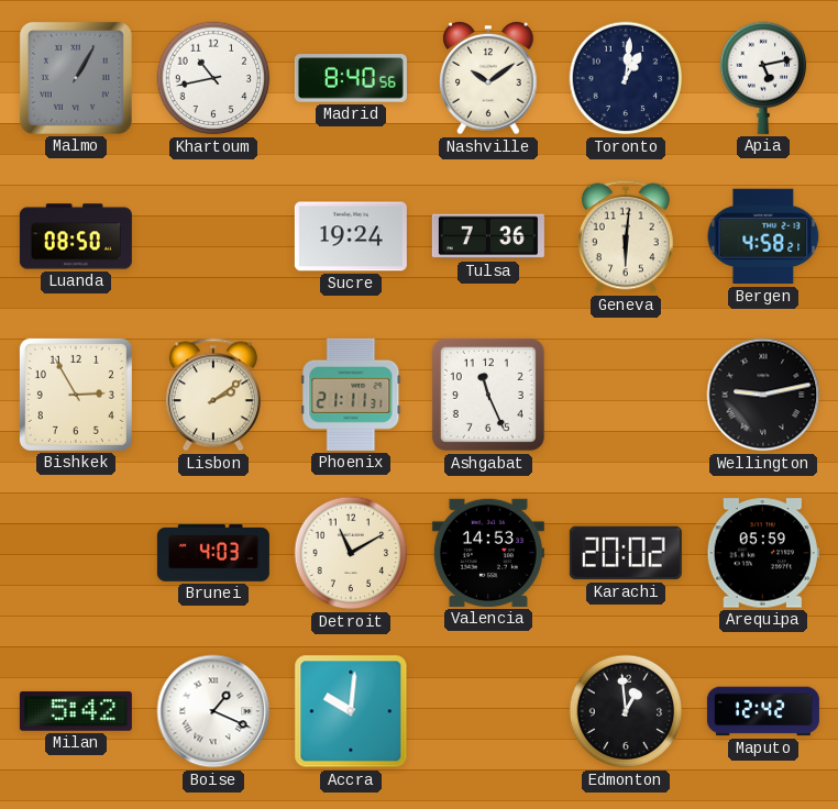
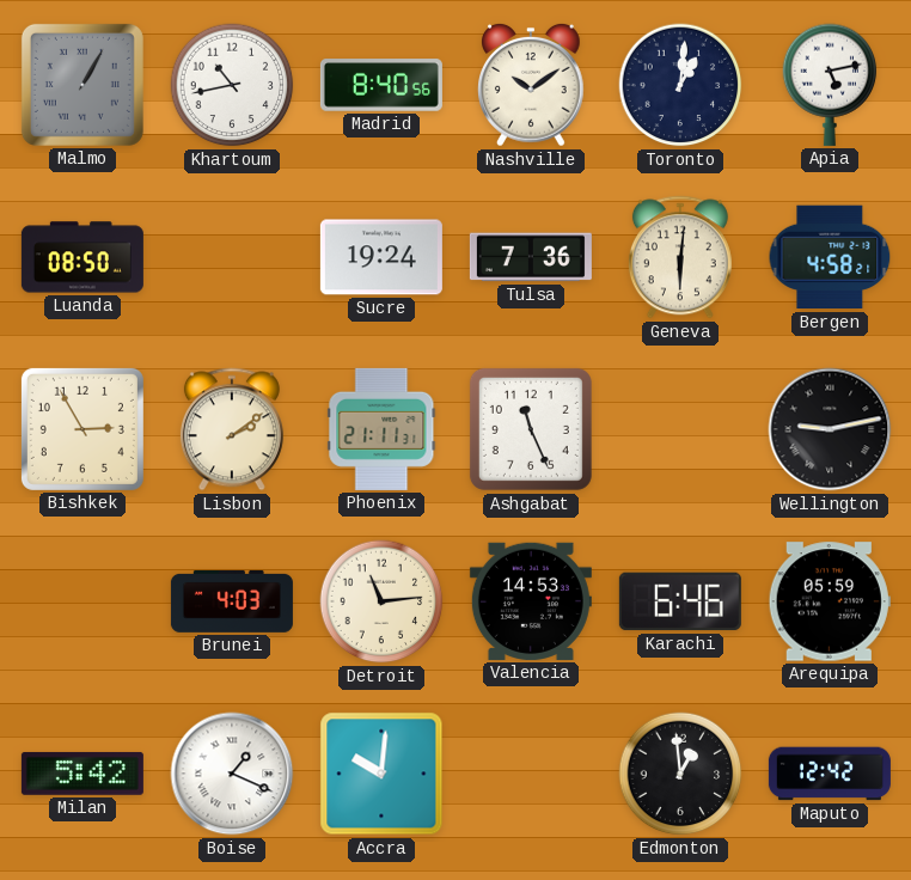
Detroit: 11:10 -> 11:14
Karachi: 20:02 -> 6:46
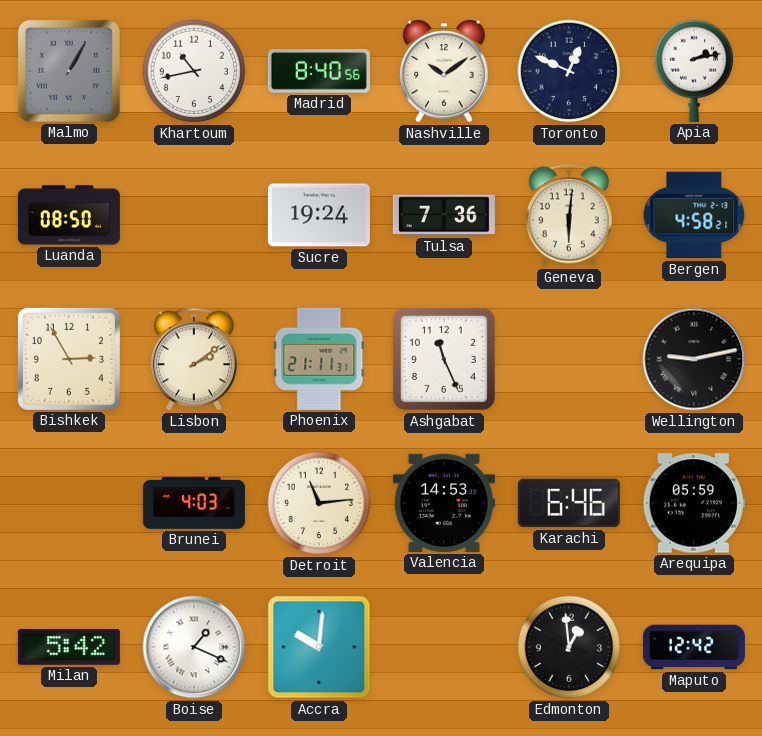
Toronto: 1:01 -> 12:49
Apia: 5:13 -> 2:13
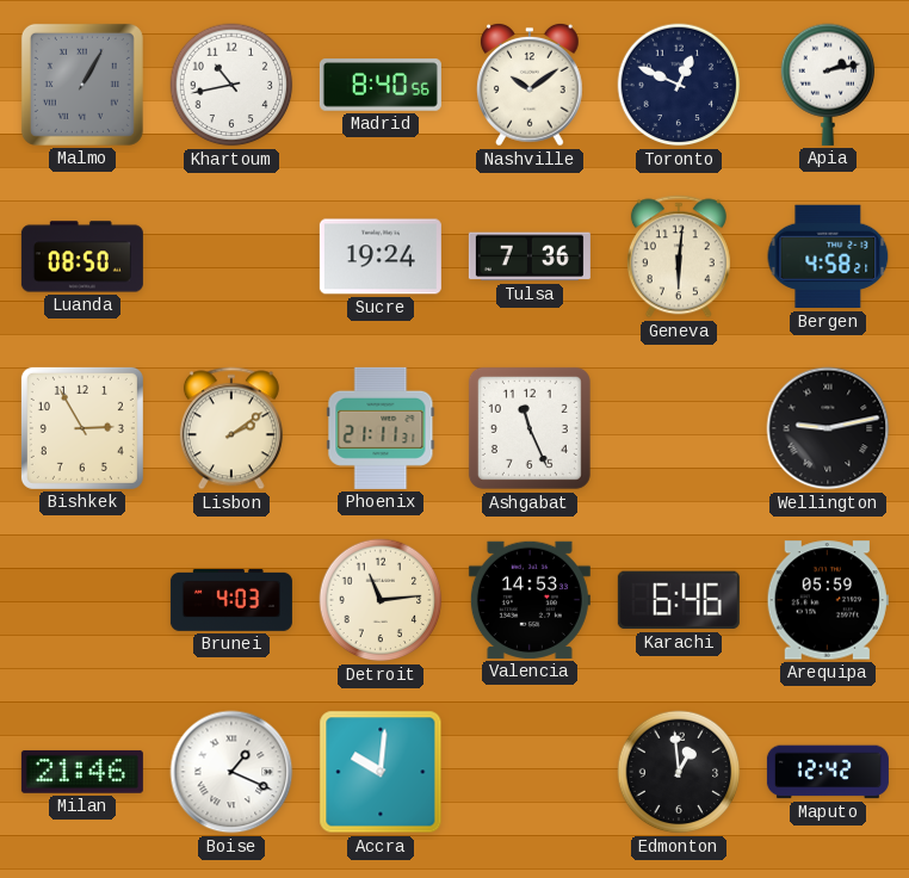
Milan: 5:42 -> 21:46
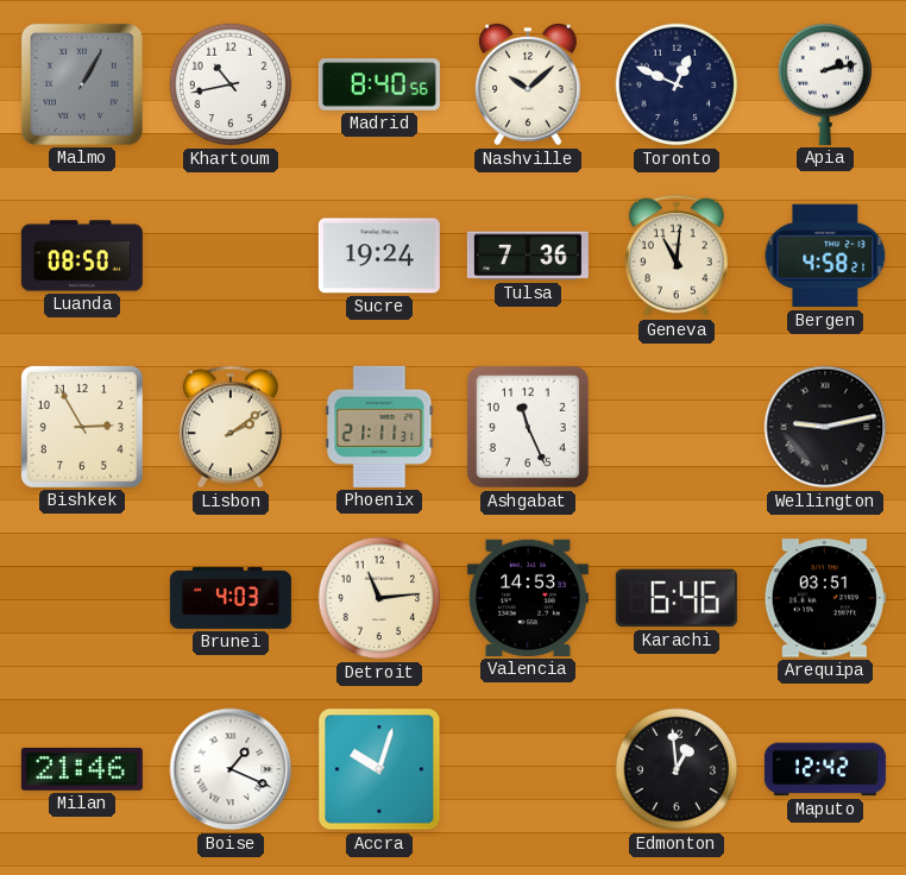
Nashville: 10:09 -> 10:08
Geneva: 6:01 -> 11:01
Arequipa: 05:59 -> 03:51
Accra: 10:01 -> 10:03
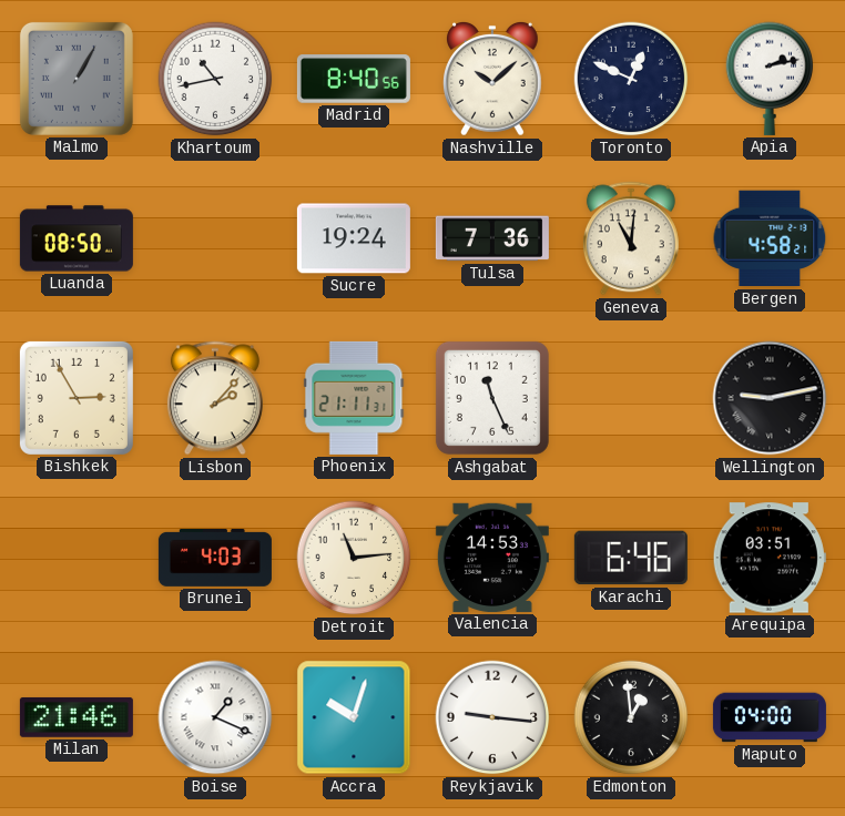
Lisbon: 2:09 -> 2:07
Reykjavik: none -> 9:16
Maputo: 12:42 -> 04:00
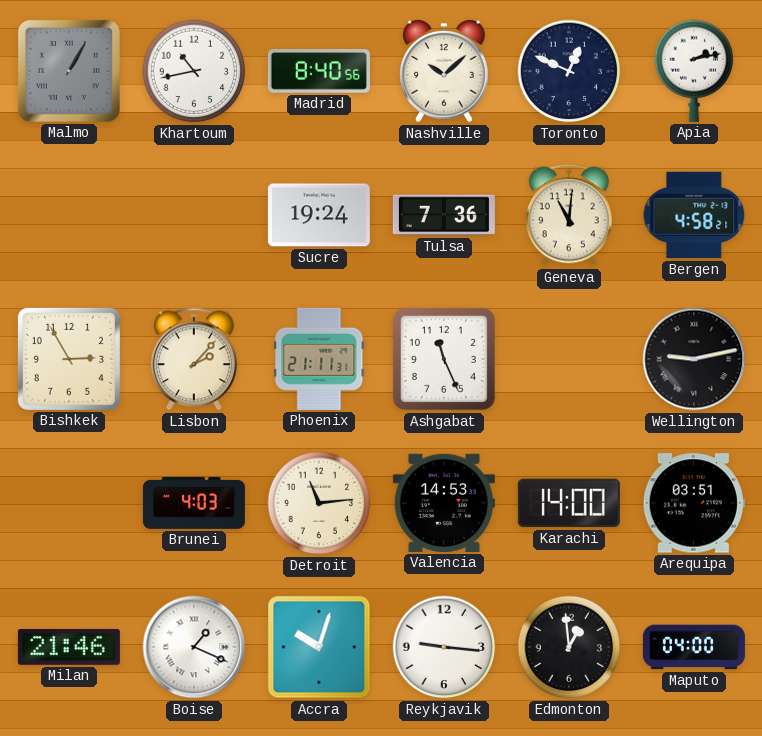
Luanda: 08:50 -> none
Karachi: 6:46 -> 14:00
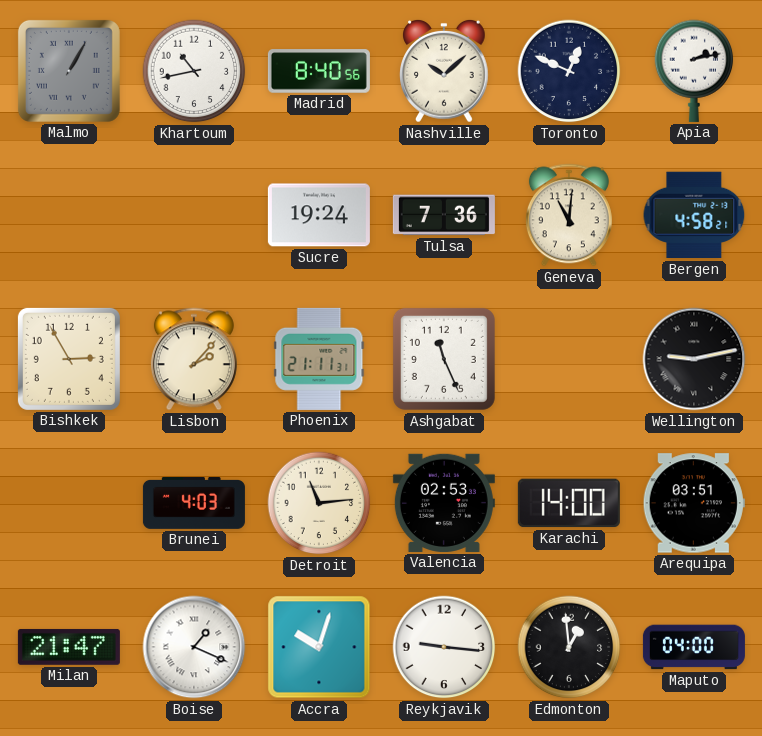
Valencia: 14:53 -> 02:53
Milan: 21:46 -> 21:47
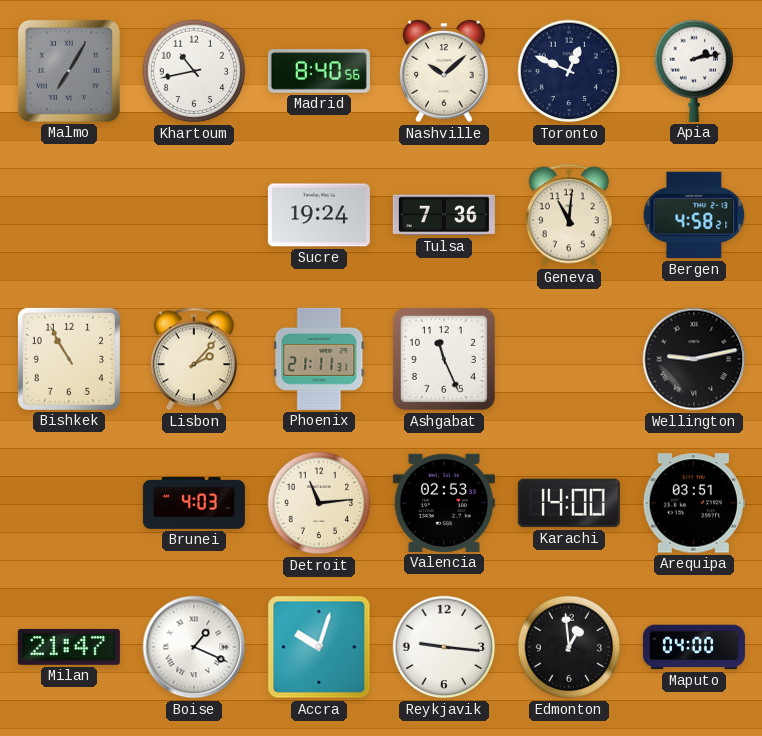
Malmo: 1:05 -> 7:05
Bishkek: 2:55 -> 10:55
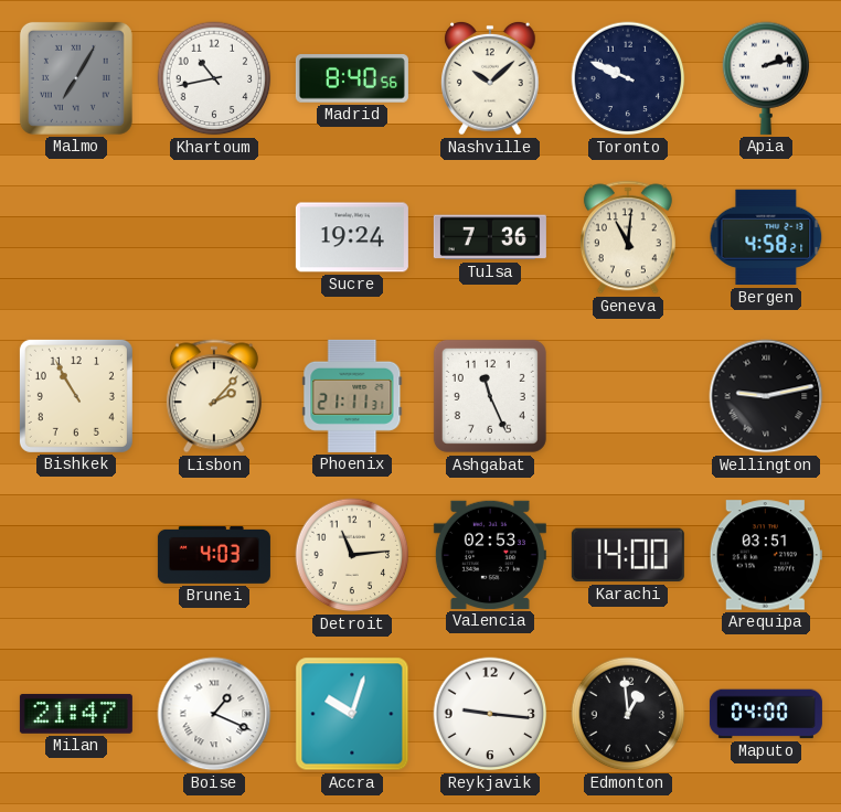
Toronto: 12:49 -> 9:49
